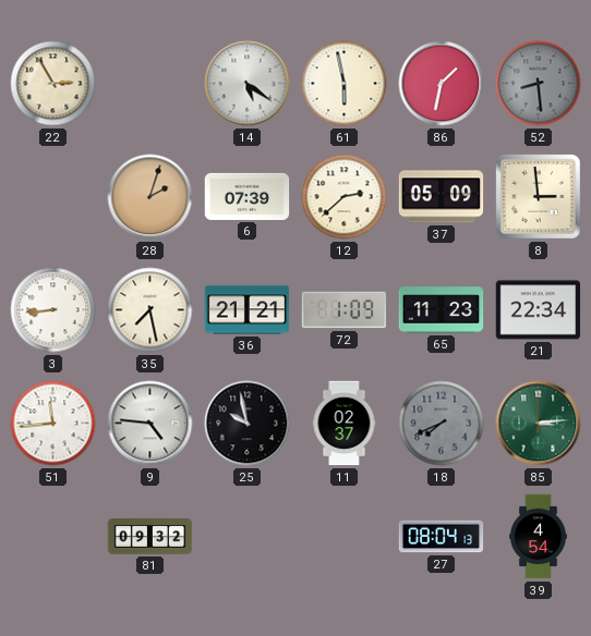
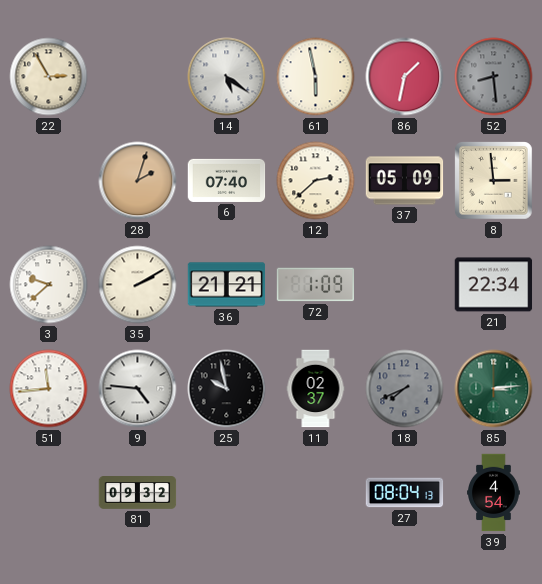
6: 07:39 -> 07:40
3: 8:44 -> 9:38
35: 7:28 -> 2:10
65: 11:23 -> none
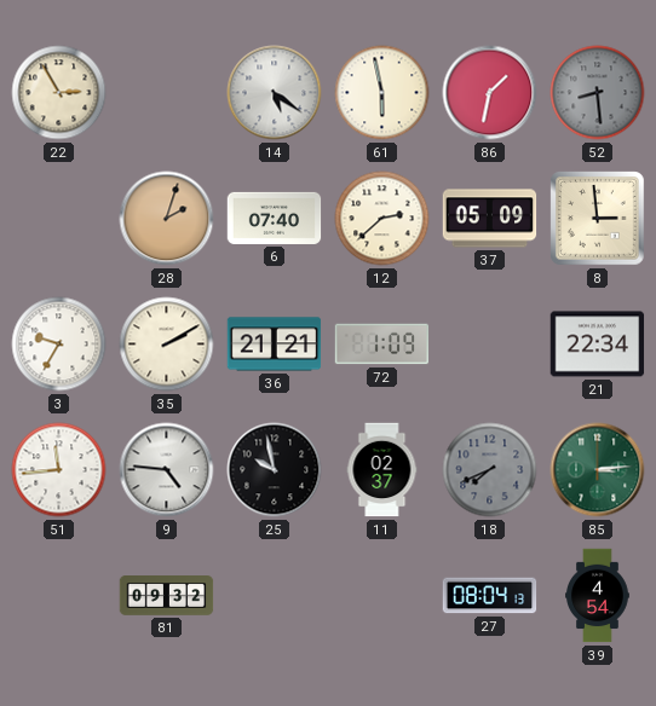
3: 9:38 -> 9:35
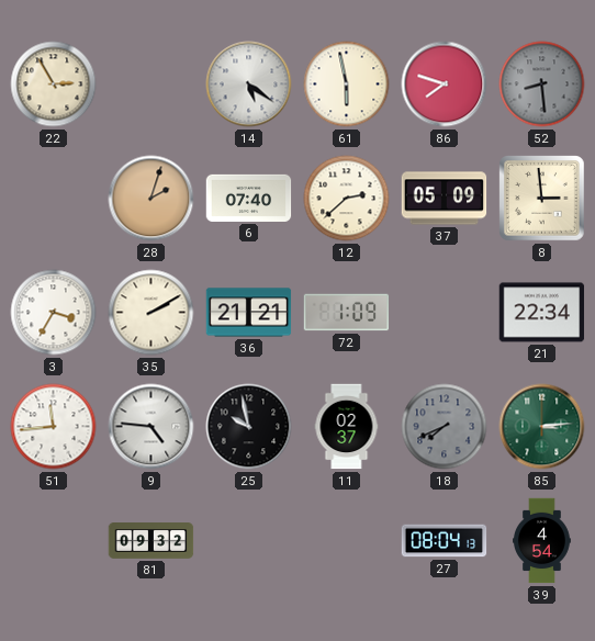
86: 1:32 -> 7:48
3: 9:35 -> 3:35
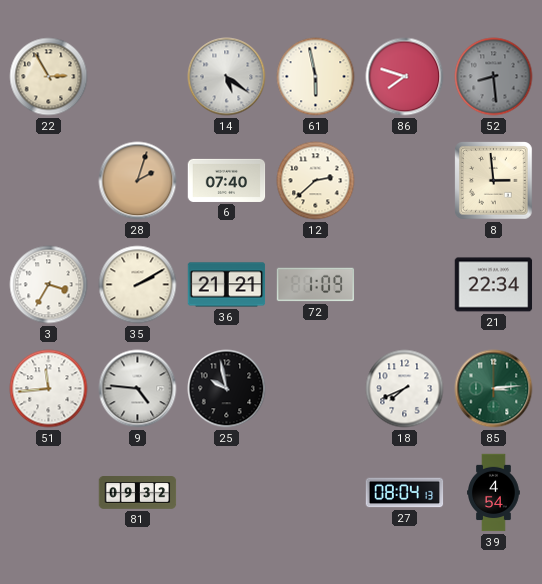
37: 05:09 -> none
11: 02:37 -> none
18 dial: grey -> white
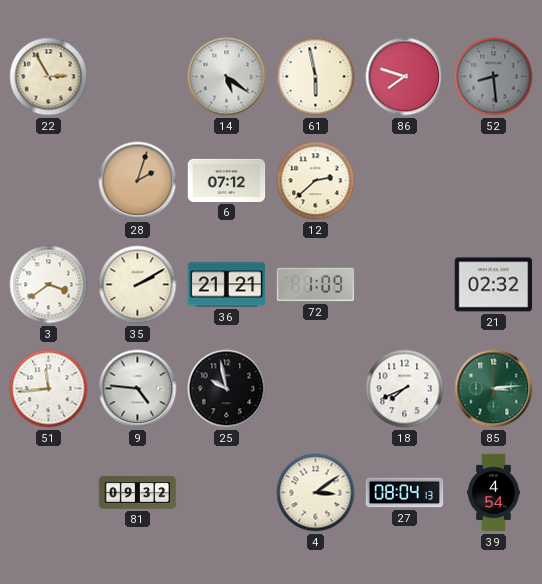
6: 07:40 -> 07:12
8: 2:59 -> none
3: 3:35 -> 3:39
21: 22:34 -> 02:32
4: none -> 3:09
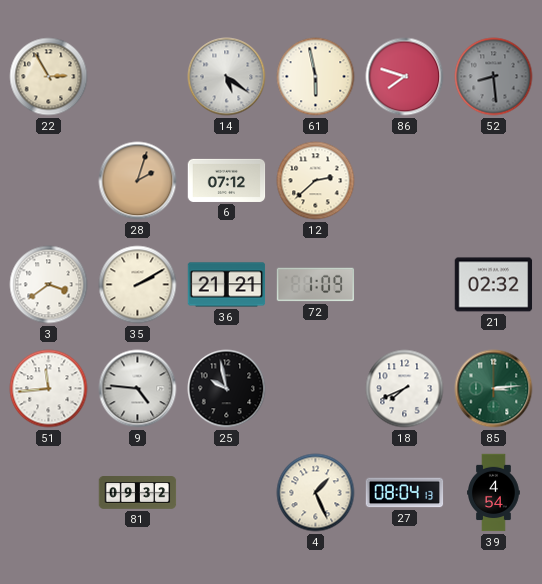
4: 3:09 -> 1:26
